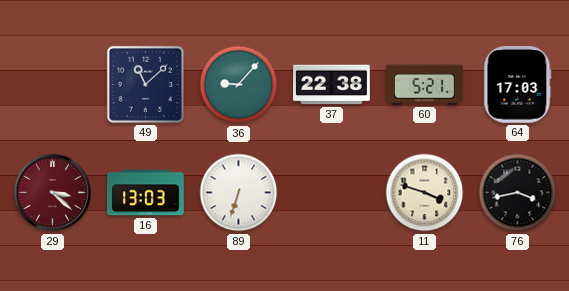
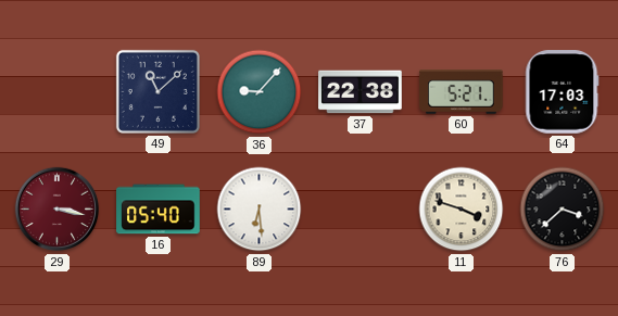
29: 3:22 -> 3:17
16: 13:03 -> 05:40
89: 6:33 -> 6:29
76: 3:43 -> 3:38
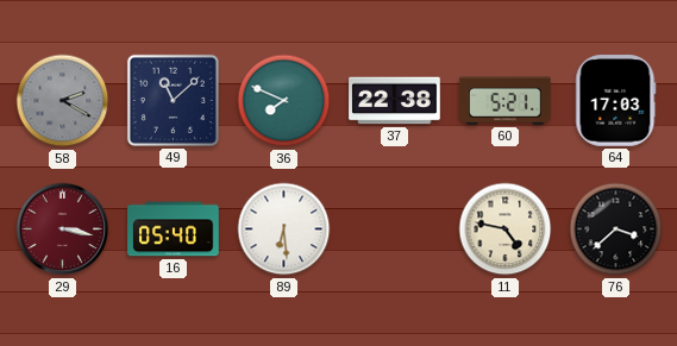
58: none -> 2:20
36: 9:07 -> 7:49
11: 3:48 -> 4:47
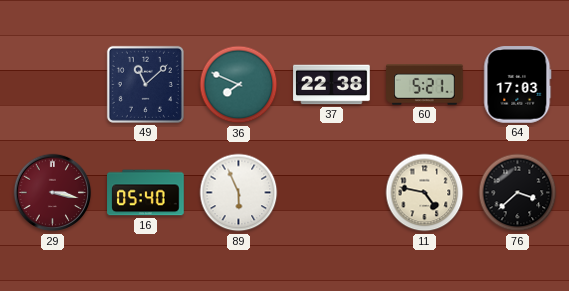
58: 2:20 -> none
89: 6:29 -> 5:56
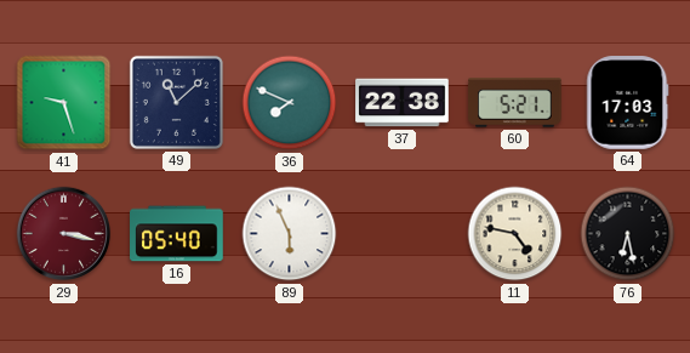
41: none -> 9:27
76: 3:38 -> 6:28
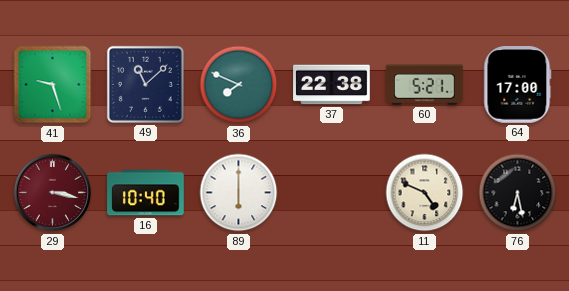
64: 17:03 -> 17:00
16: 05:40 -> 10:40
89: 5:56 -> 6:00
11: 4:47 -> 4:49
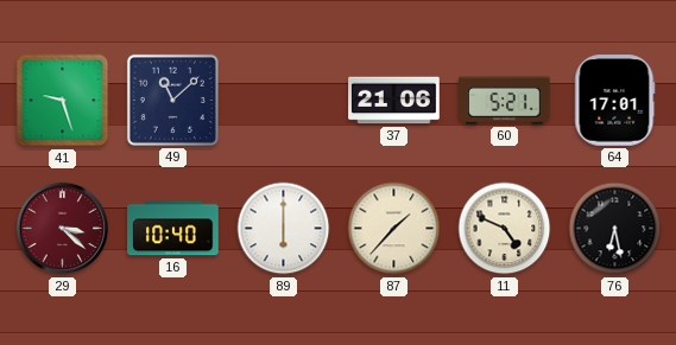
36: 7:49 -> none
37: 22:38 -> 21:06
64: 17:00 -> 17:01
29: 3:17 -> 3:22
87: none -> 1:37
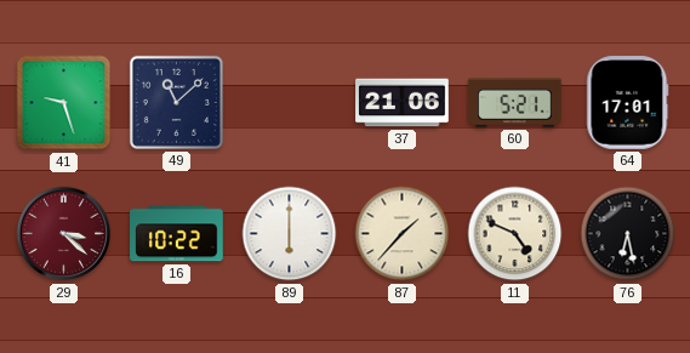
16: 10:40 -> 10:22
